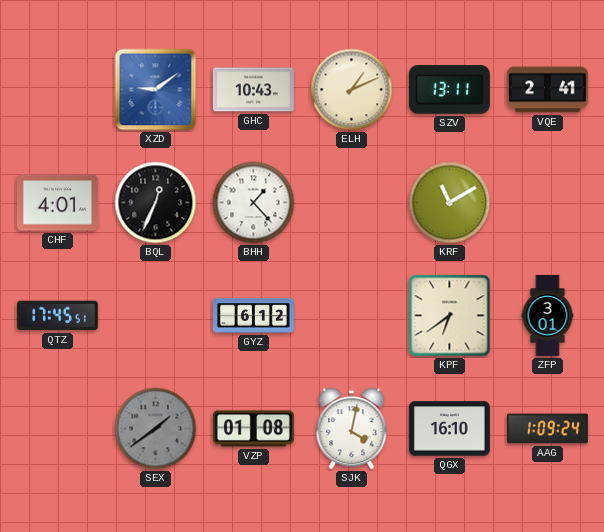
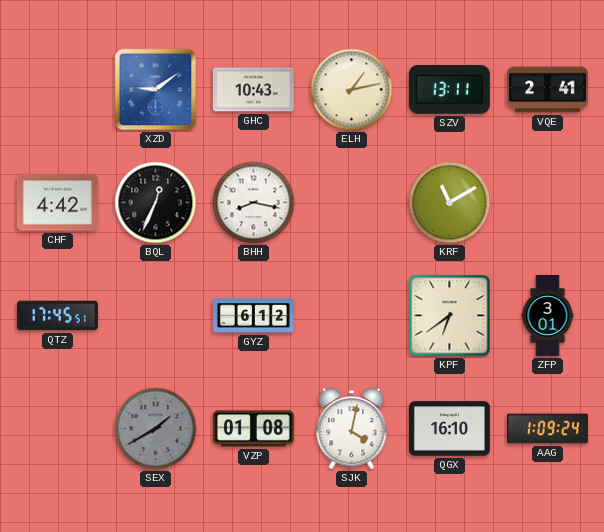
ELH: 1:11 -> 1:13
CHF: 4:01 -> 4:42
BHH: 1:23 -> 8:17
SEX: 1:39 -> 1:40
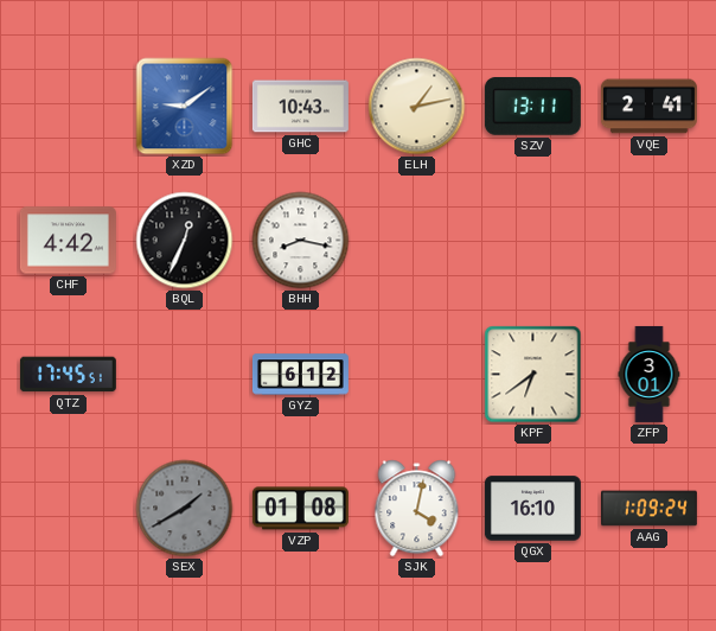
KRF: 11:10 -> none
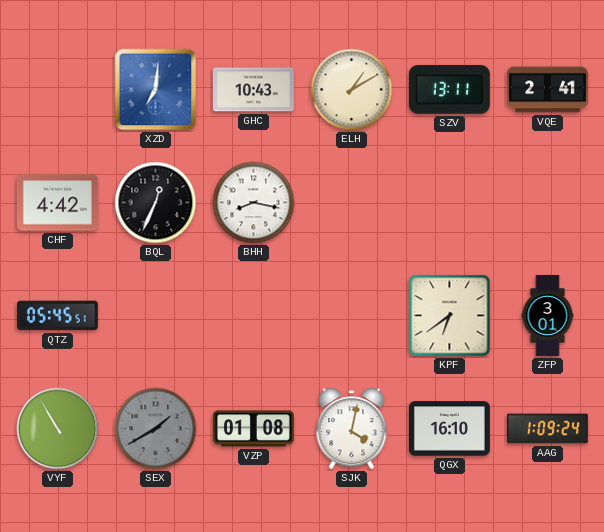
XZD: 9:09 -> 7:01
ELH: 1:13 -> 1:10
QTZ: 17:45 -> 05:45
GYZ: 6:12 -> none
VYF: none -> 10:55
